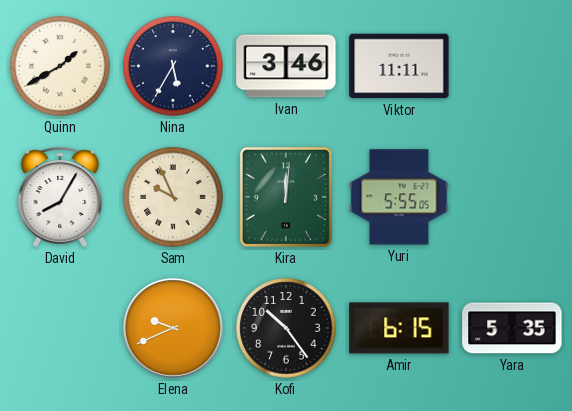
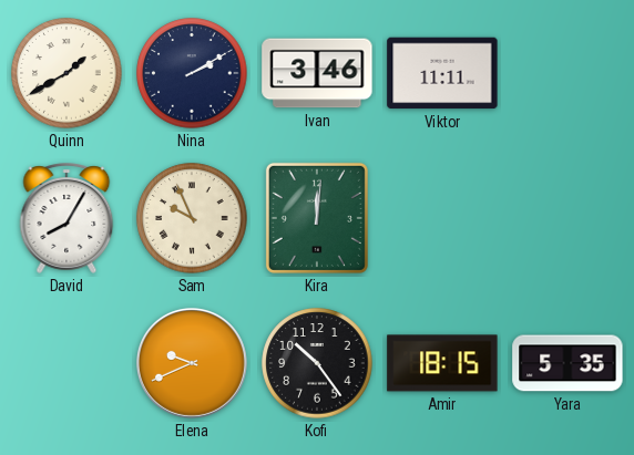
Nina: 5:35 -> 2:10
Yuri: 5:55 -> none
Amir: 6:15 -> 18:15
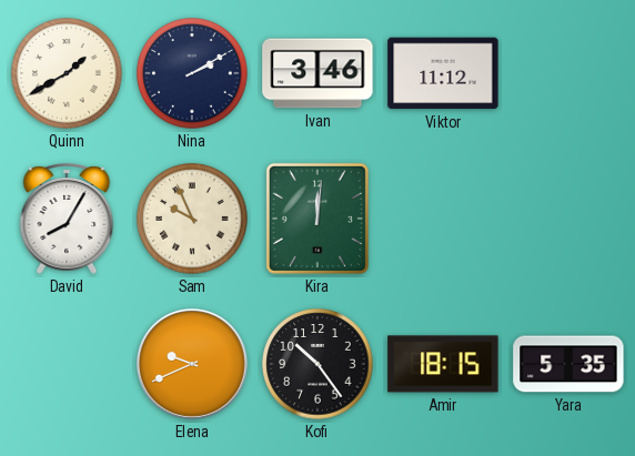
Viktor: 11:11 -> 11:12
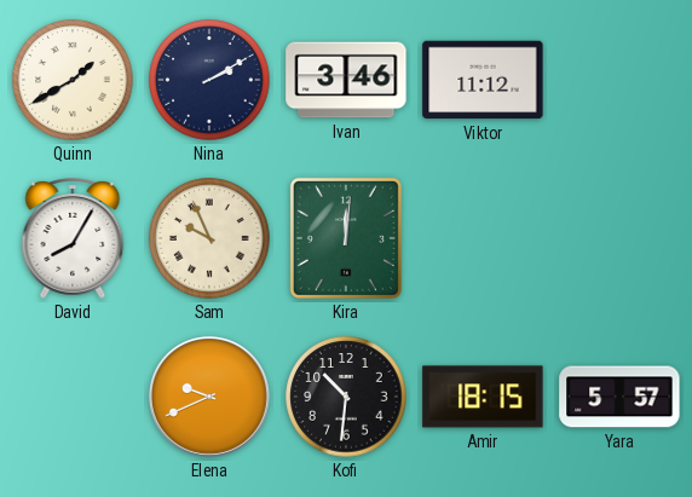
Kofi: 10:24 -> 10:31
Yara: 5:35 -> 5:57
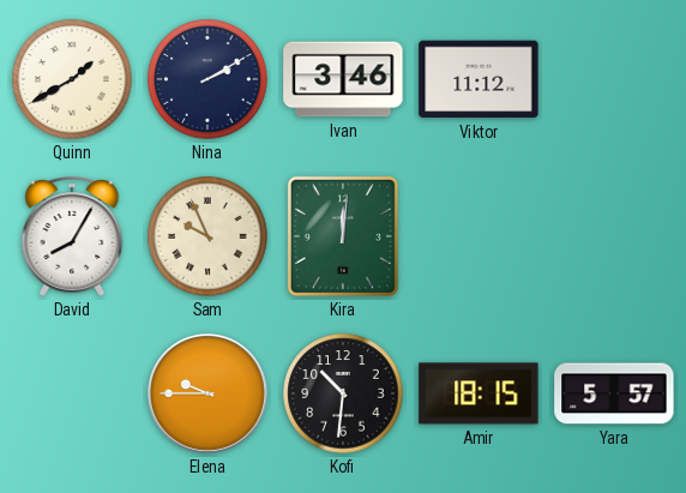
Elena: 9:41 -> 9:45
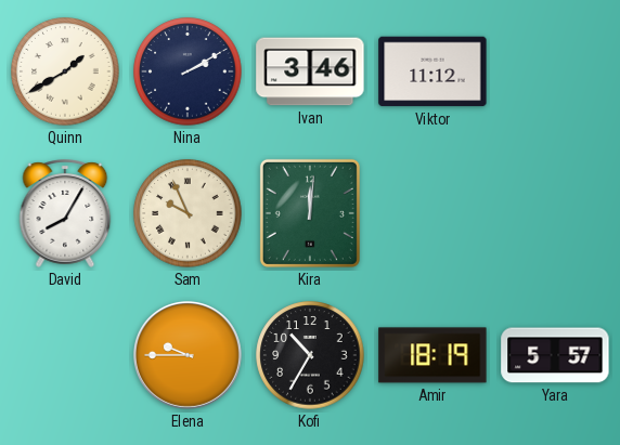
Kofi: 10:31 -> 10:35
Amir: 18:15 -> 18:19
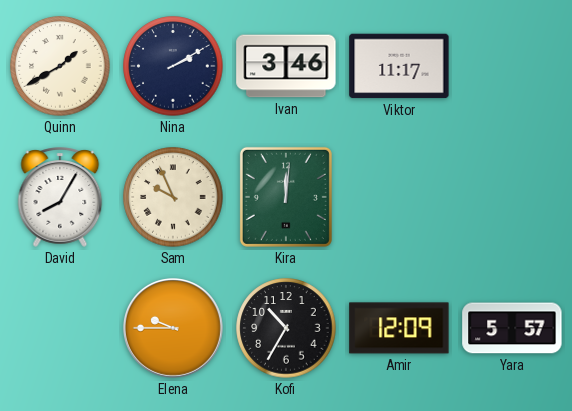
Viktor: 11:12 -> 11:17
Amir: 18:19 -> 12:09
